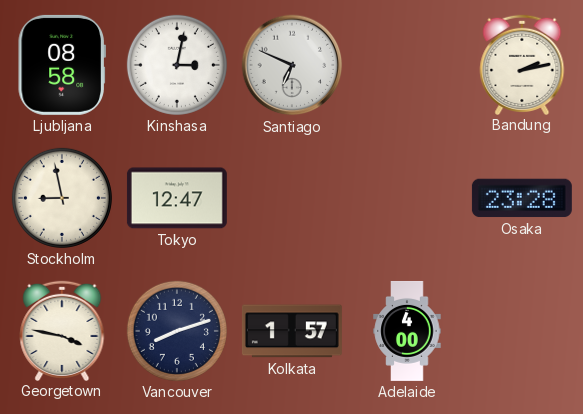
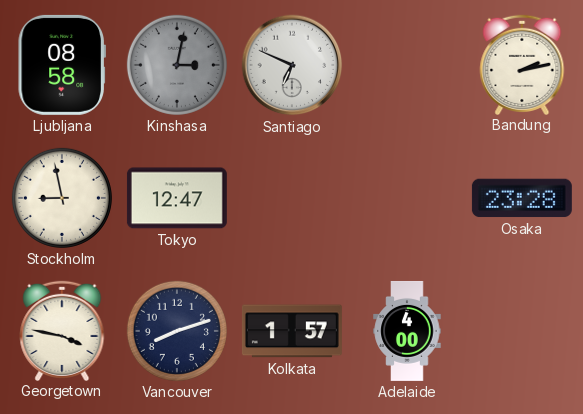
Kinshasa dial: white -> grey
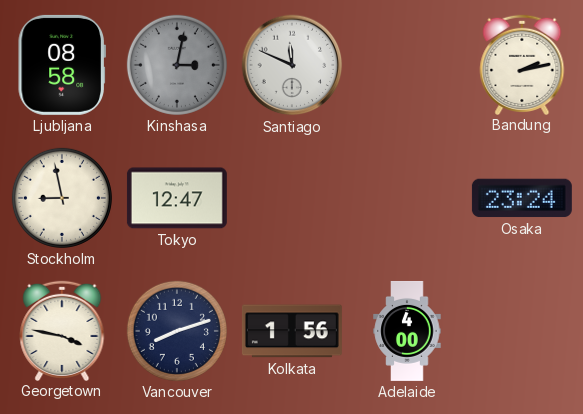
Santiago: 6:49 -> 11:49
Osaka: 23:28 -> 23:24
Kolkata: 1:57 -> 1:56
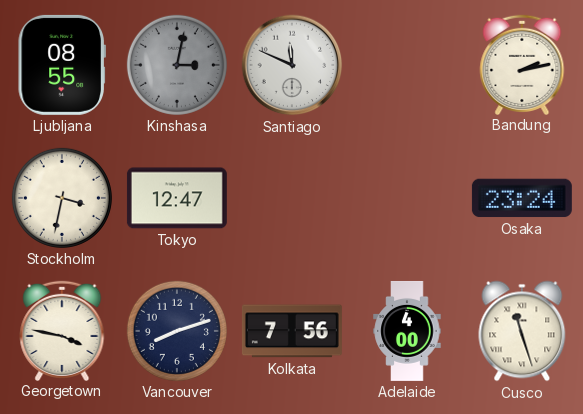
Ljubljana: 08:58 -> 08:55
Stockholm: 8:58 -> 3:32
Kolkata: 1:56 -> 7:56
Cusco: none -> 11:27
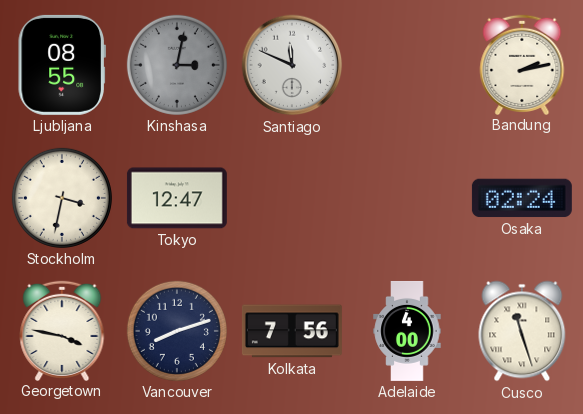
Osaka: 23:24 -> 02:24
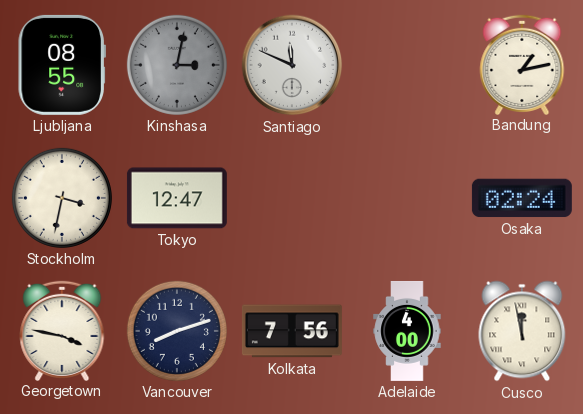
Bandung: 2:13 -> 1:13
Cusco: 11:27 -> 11:58
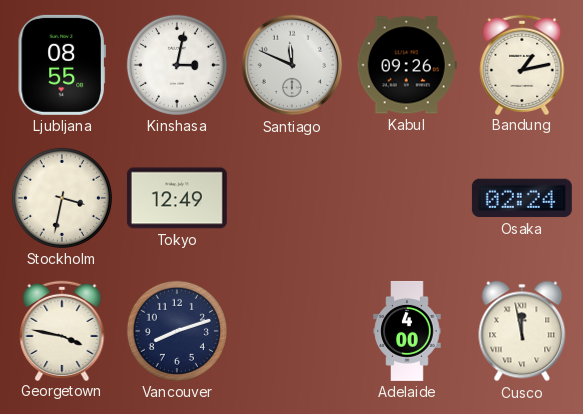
Kinshasa dial: grey -> white
Kabul: none -> 09:26
Tokyo: 12:47 -> 12:49
Kolkata: 7:56 -> none
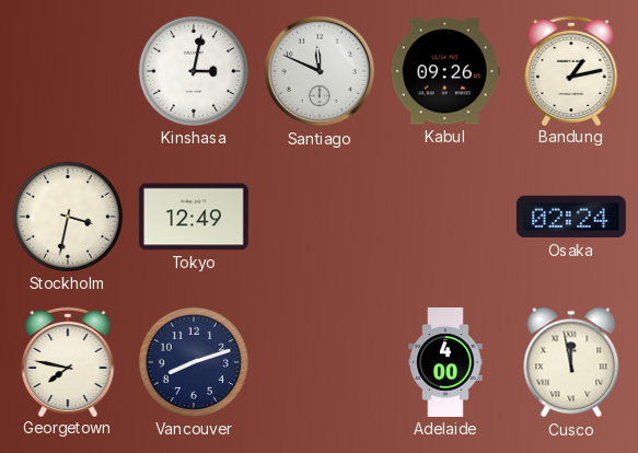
Ljubljana: 08:55 -> none
Georgetown: 3:47 -> 7:47
